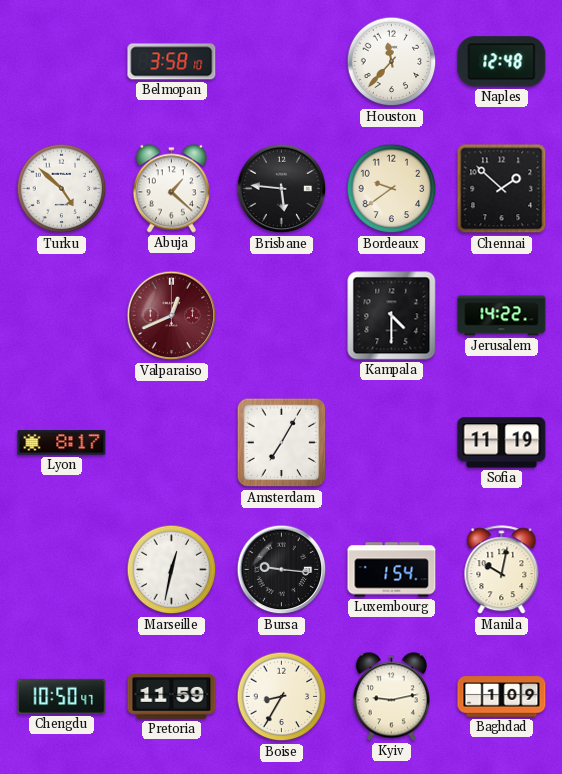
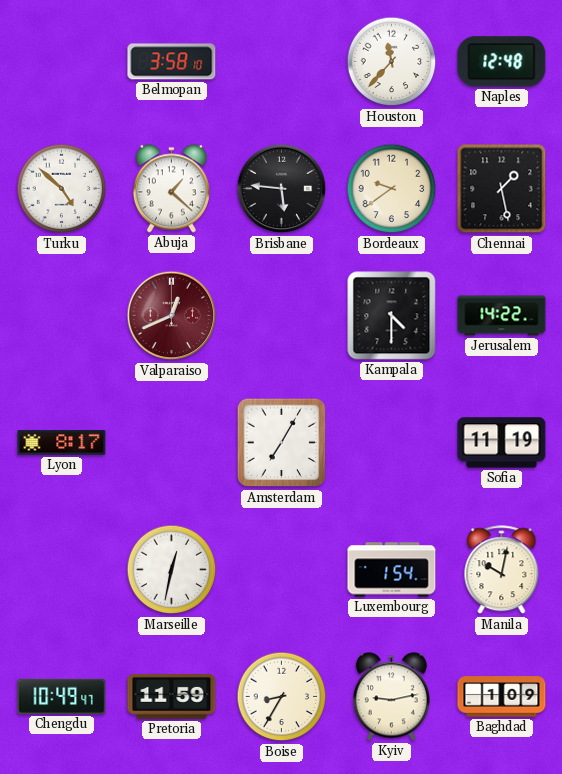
Chennai: 1:52 -> 1:28
Bursa: 9:16 -> none
Chengdu: 10:50 -> 10:49
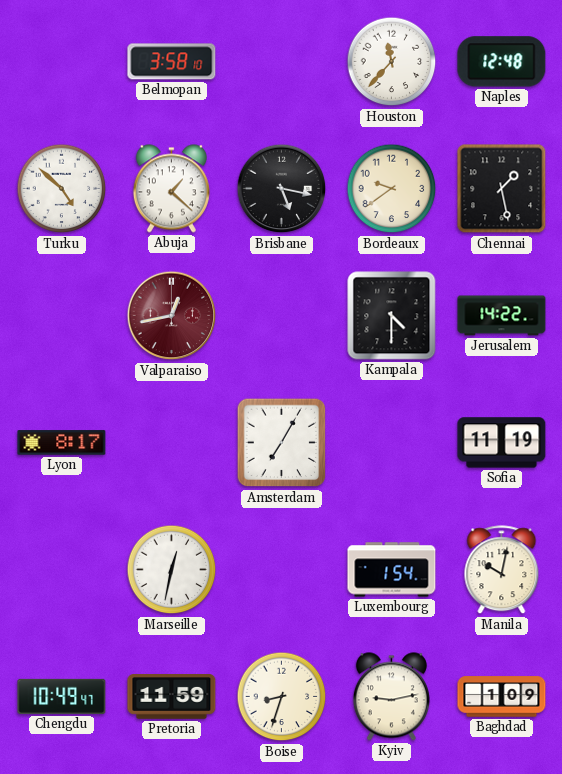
Brisbane: 5:46 -> 5:17
Valparaiso: 12:41 -> 12:43
Boise: 8:35 -> 8:33
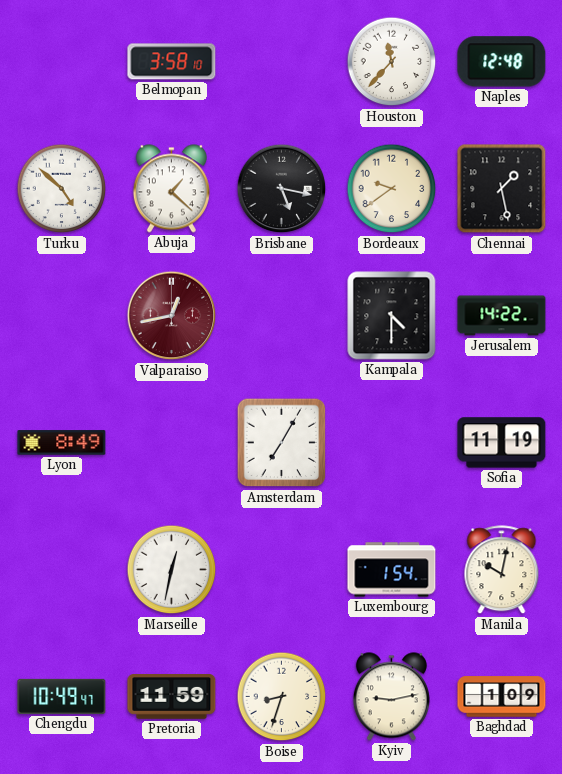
Lyon: 8:17 -> 8:49
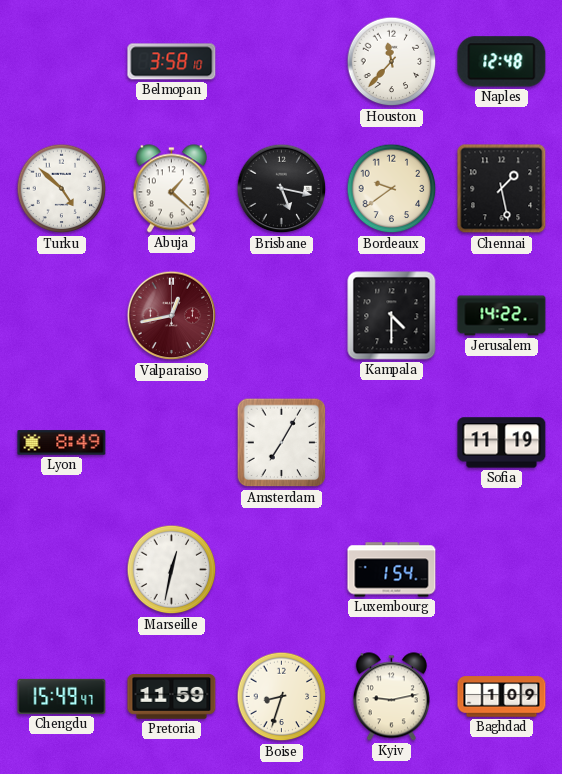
Manila: 10:02 -> none
Chengdu: 10:49 -> 15:49
